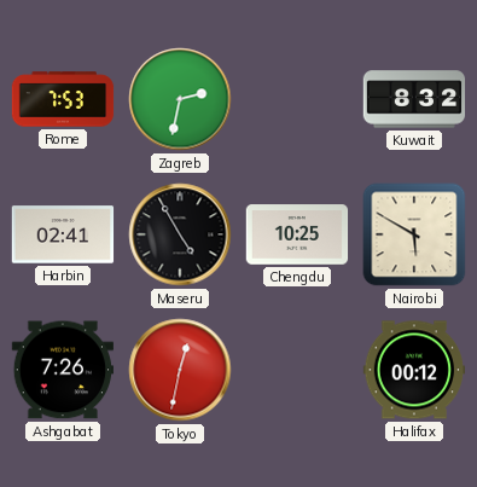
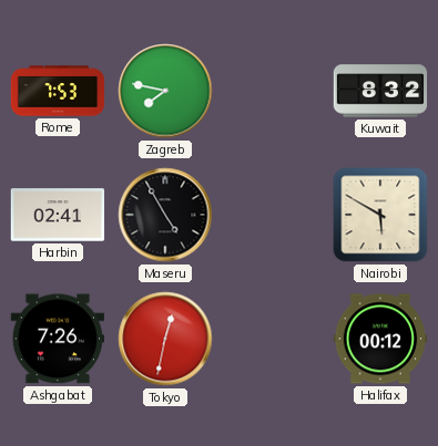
Zagreb: 2:32 -> 7:47
Chengdu: 10:25 -> none
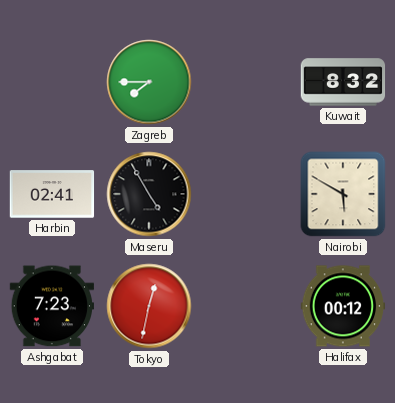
Rome: 7:53 -> none
Zagreb: 7:47 -> 7:45
Ashgabat: 7:26 -> 7:23
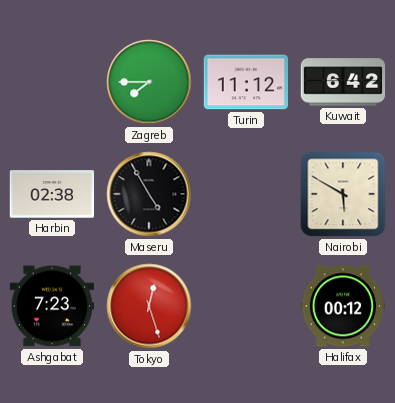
Turin: none -> 11:12
Kuwait: 8:32 -> 6:42
Harbin: 02:41 -> 02:38
Tokyo: 12:32 -> 12:27
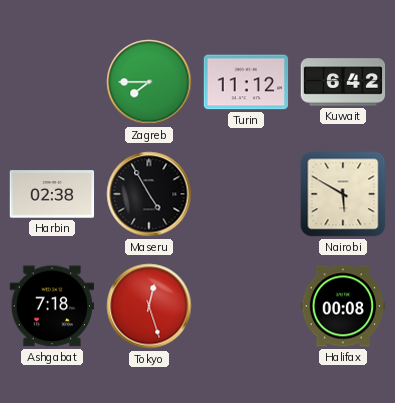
Ashgabat: 7:23 -> 7:18
Halifax: 00:12 -> 00:08
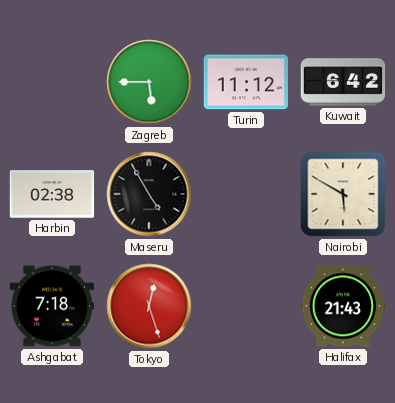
Zagreb: 7:45 -> 5:45
Halifax: 00:08 -> 21:43
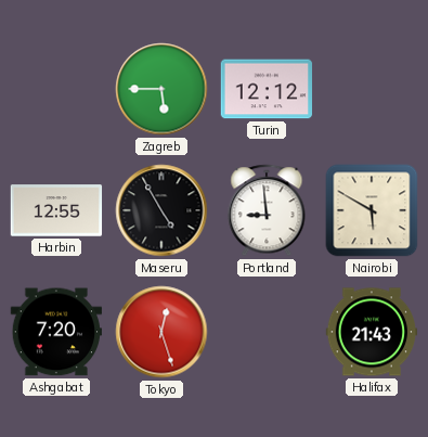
Turin: 11:12 -> 12:12
Kuwait: 6:42 -> none
Harbin: 02:38 -> 12:55
Portland: none -> 8:59
Ashgabat: 7:18 -> 7:20
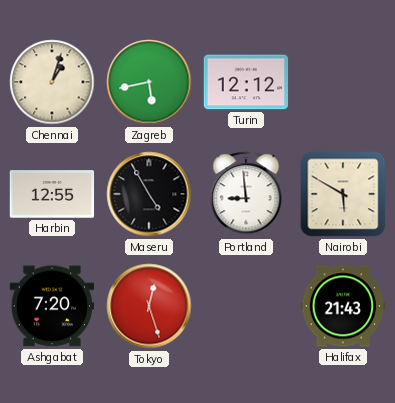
Chennai: none -> 1:03
Zagreb: 5:45 -> 5:43
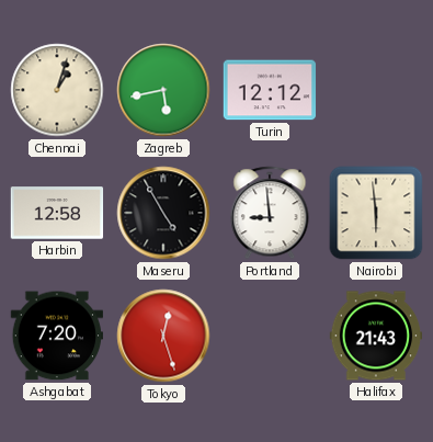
Harbin: 12:55 -> 12:58
Nairobi: 5:50 -> 5:59
